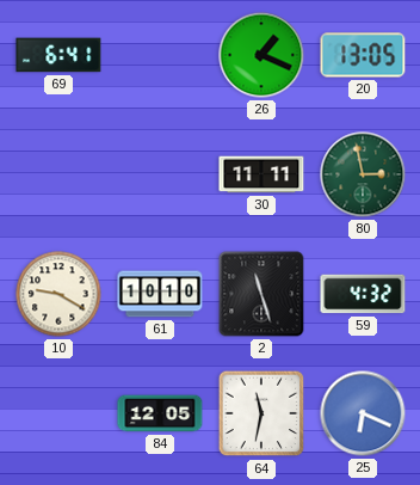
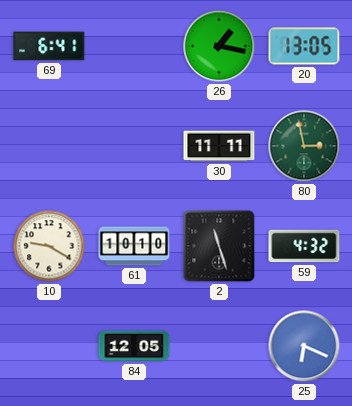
26: 1:19 -> 1:17
64: 11:32 -> none
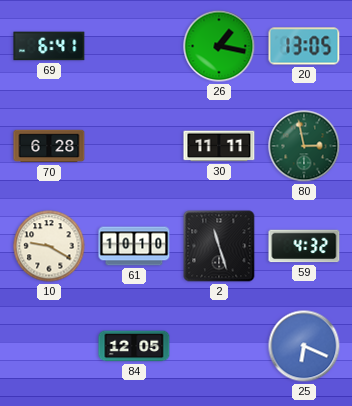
70: none -> 6:28
